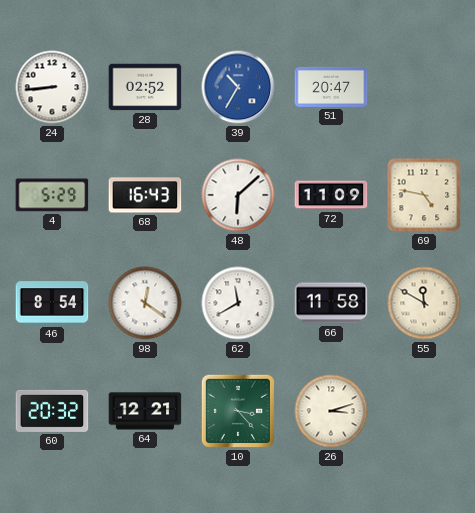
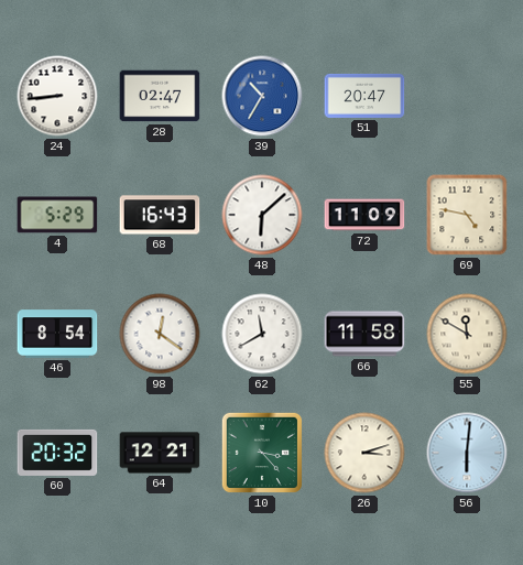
28: 02:52 -> 02:47
56: none -> 6:01
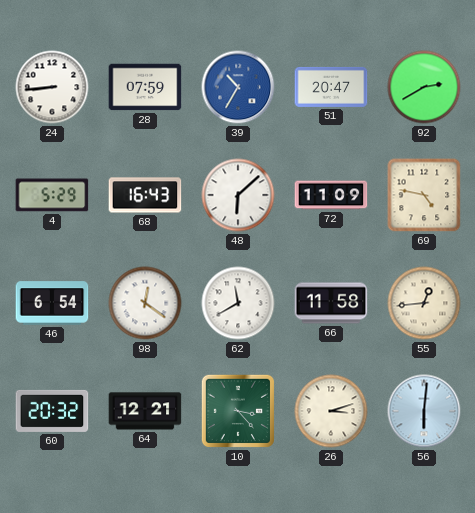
28: 02:47 -> 07:59
92: none -> 2:40
46: 8:54 -> 6:54
55: 11:50 -> 12:44
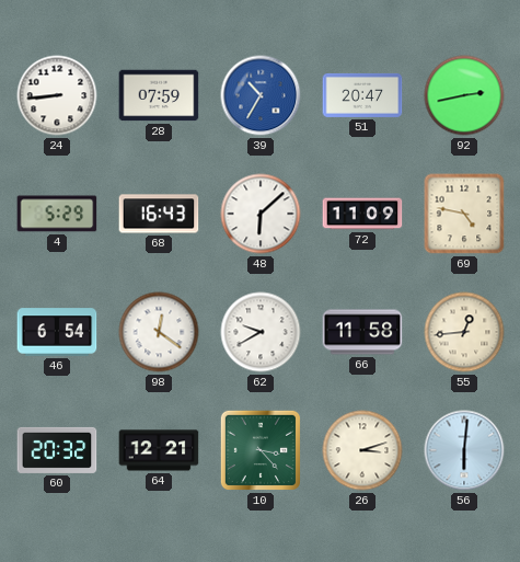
92: 2:40 -> 2:43
62: 11:40 -> 9:40
